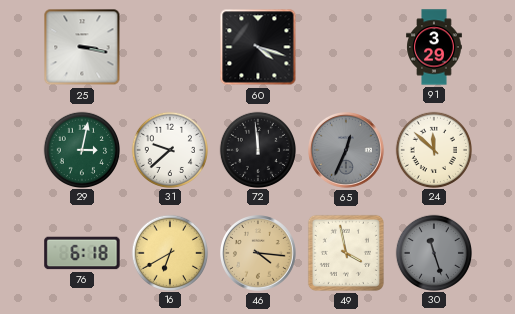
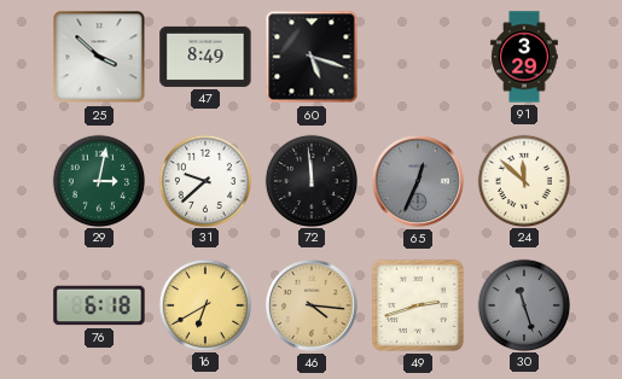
25: 3:17 -> 3:52
47: none -> 8:49
60: 4:18 -> 5:18
49: 3:58 -> 2:42
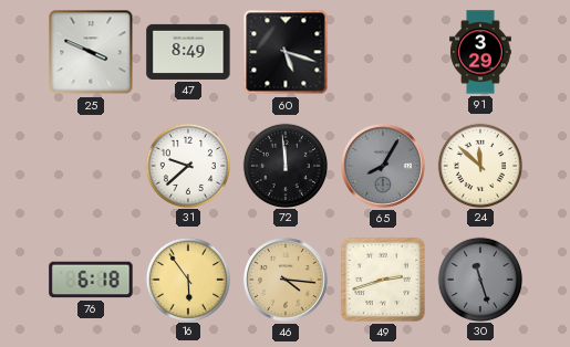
25: 3:52 -> 3:49
29: 3:02 -> none
65: 12:34 -> 8:05
16: 6:40 -> 5:54
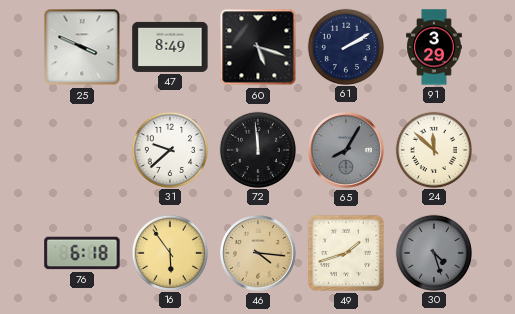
61: none -> 2:10
49: 2:42 -> 1:42
30: 11:27 -> 4:27
